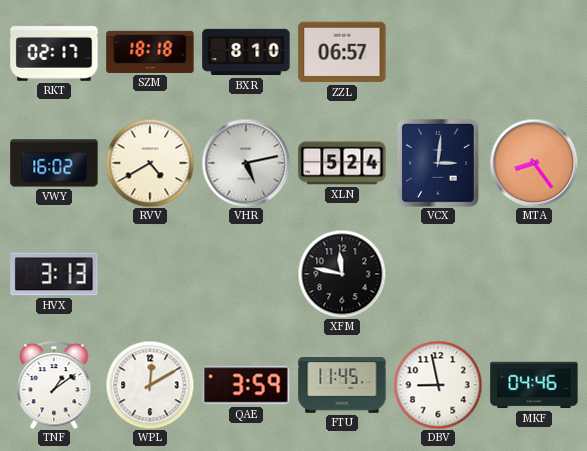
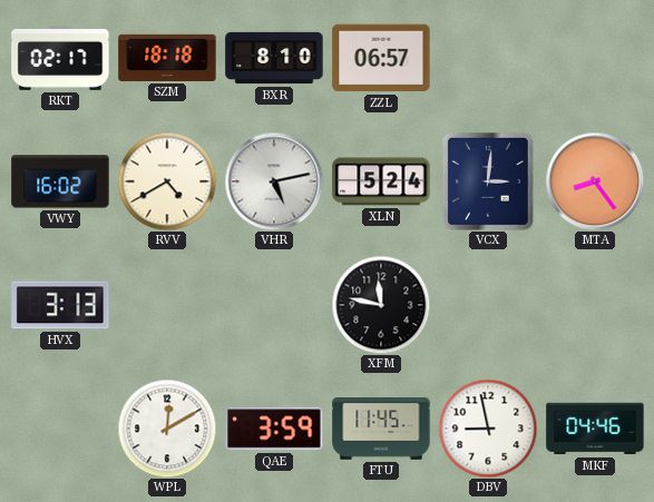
TNF: 1:09 -> none
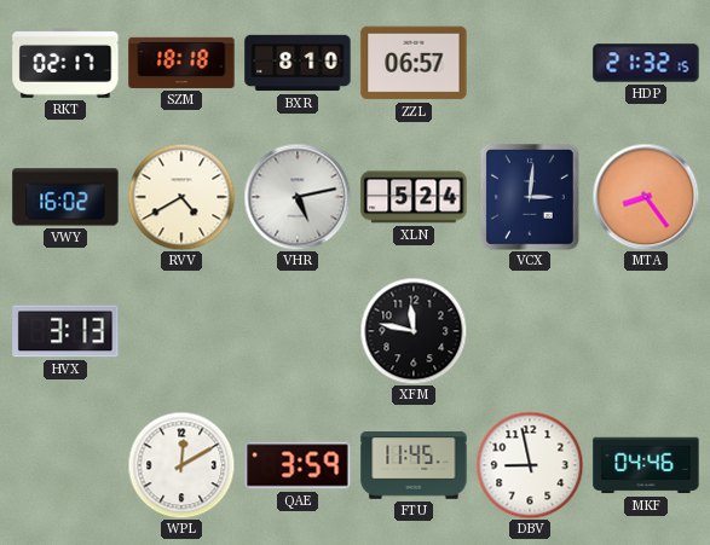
HDP: none -> 21:32
